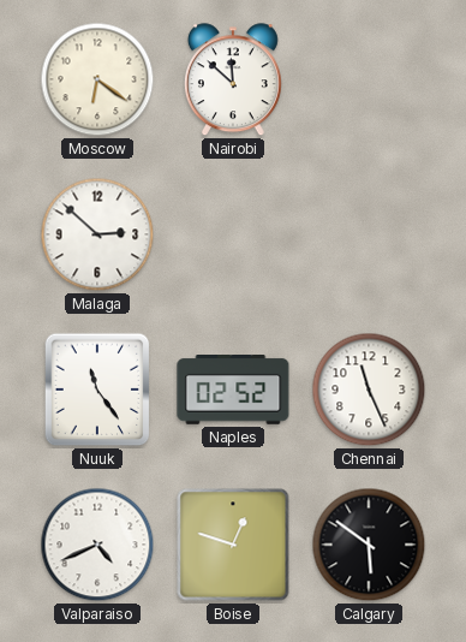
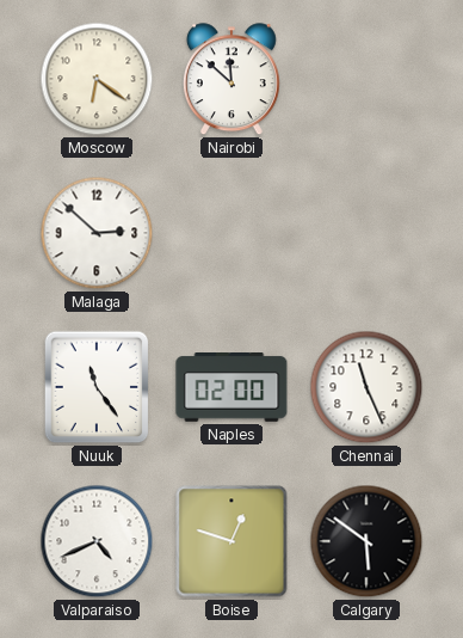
Naples: 02:52 -> 02:00
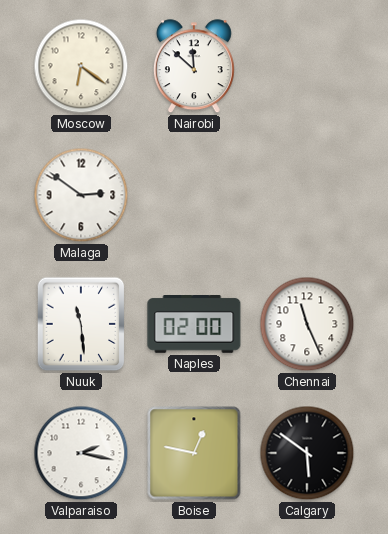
Malaga: 2:52 -> 2:51
Nuuk: 11:24 -> 11:29
Valparaiso: 4:41 -> 2:17
Boise: 12:48 -> 12:47
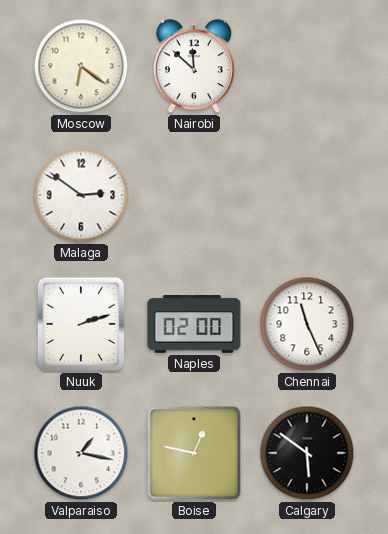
Nuuk: 11:29 -> 2:12
Valparaiso: 2:17 -> 1:17
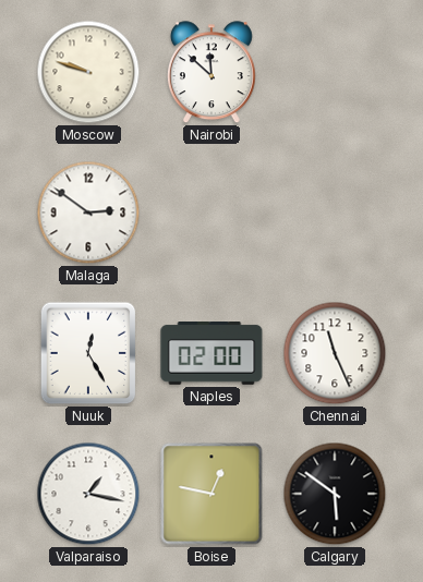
Moscow: 6:21 -> 9:48
Nuuk: 2:12 -> 12:25
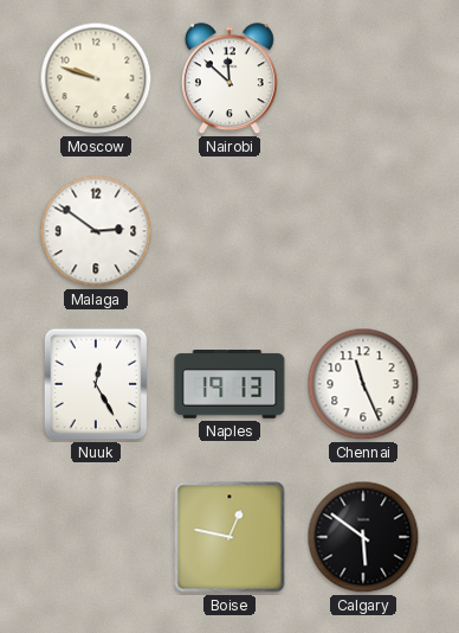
Naples: 02:00 -> 19:13
Valparaiso: 1:17 -> none
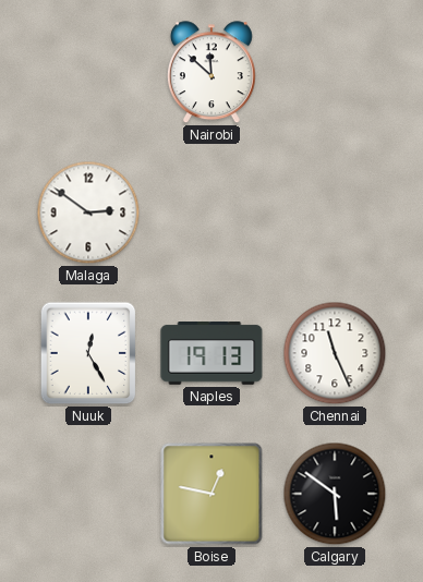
Moscow: 9:48 -> none
